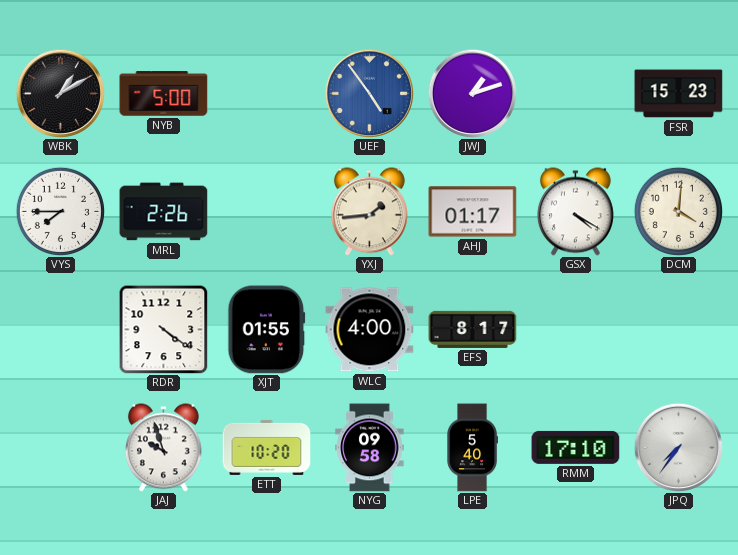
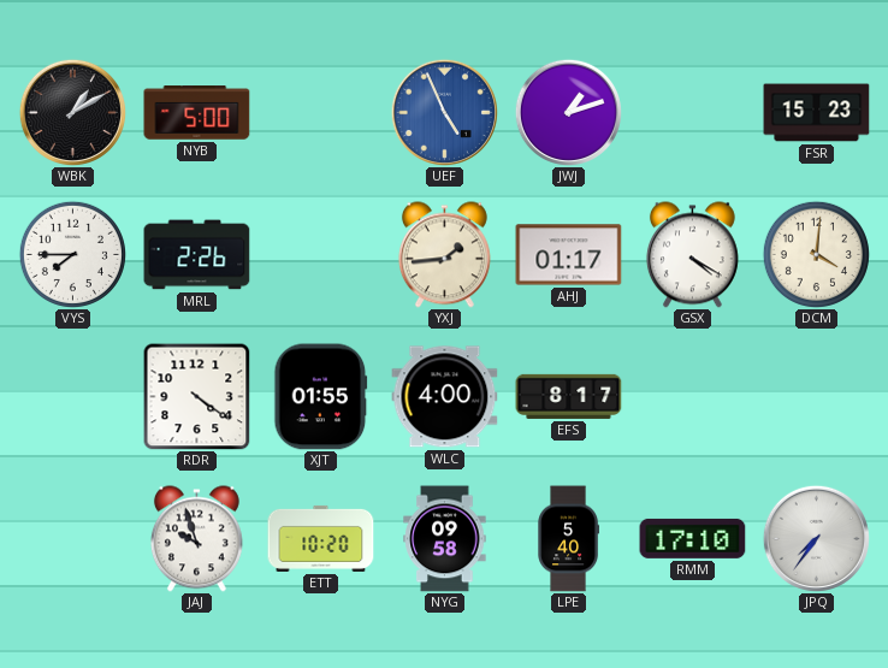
UEF: 4:54 -> 4:56
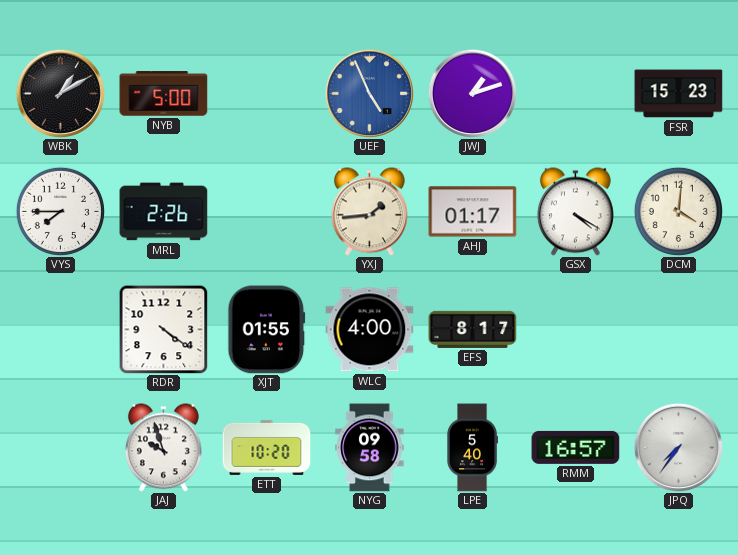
RMM: 17:10 -> 16:57
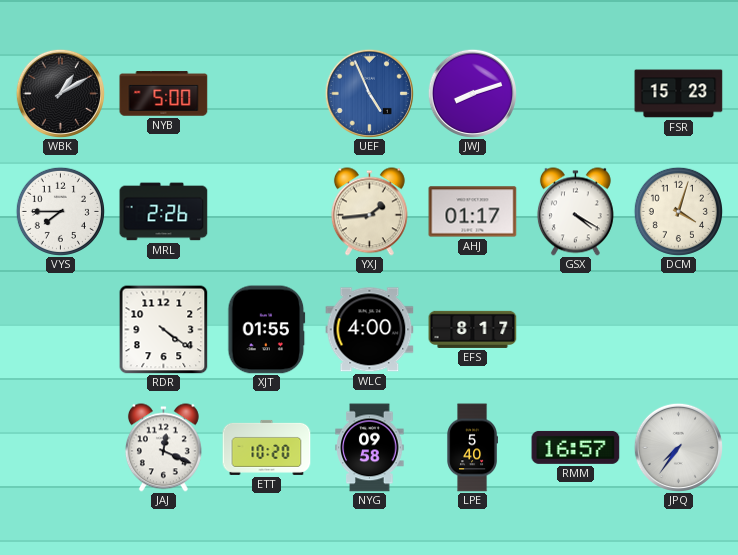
JWJ: 1:12 -> 8:12
DCM: 4:01 -> 4:03
JAJ: 9:57 -> 12:19
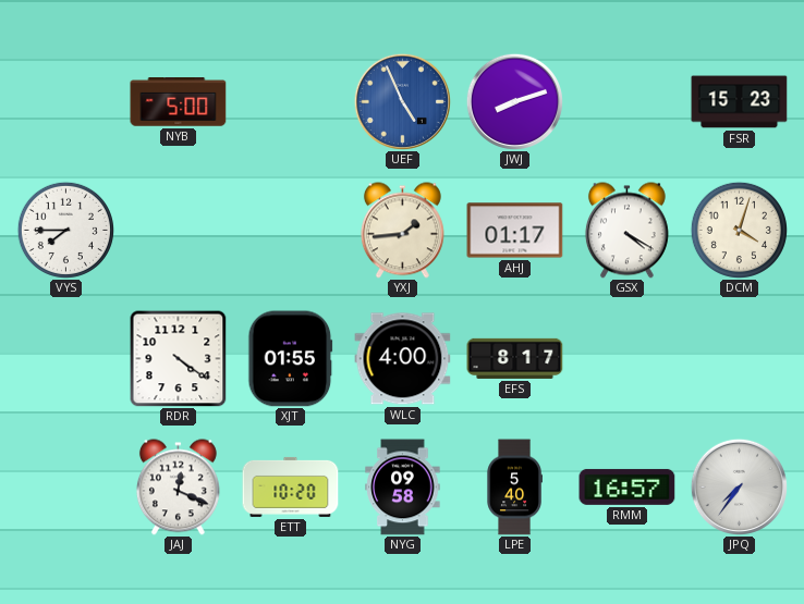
WBK: 1:10 -> none
MRL: 2:26 -> none
